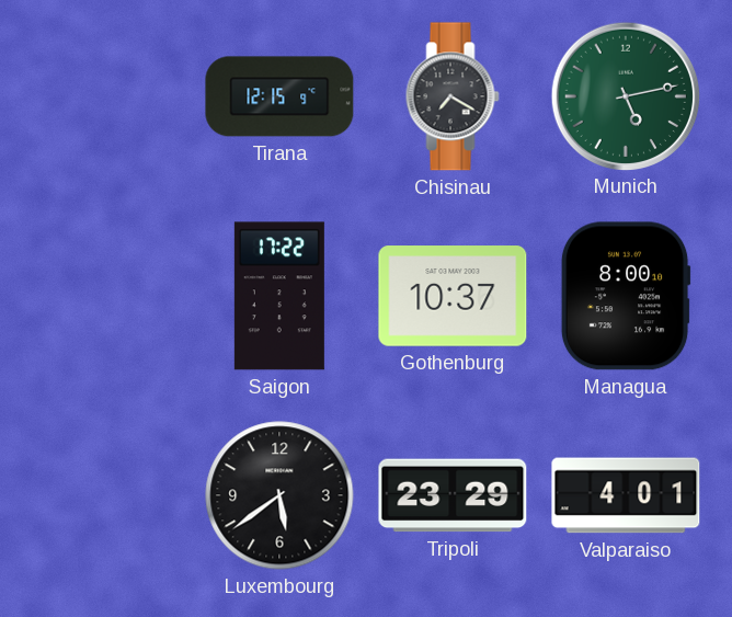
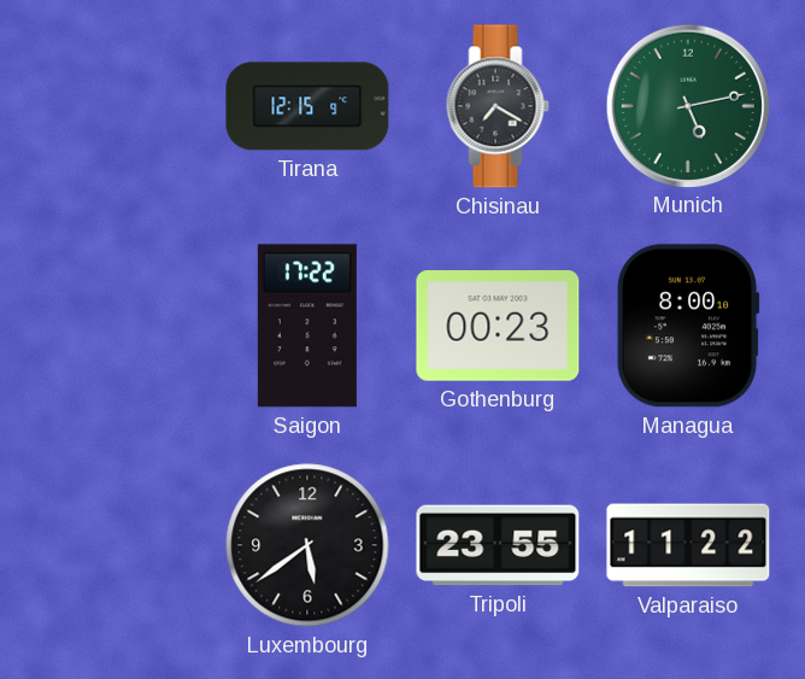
Gothenburg: 10:37 -> 00:23
Tripoli: 23:29 -> 23:55
Valparaiso: 4:01 -> 11:22
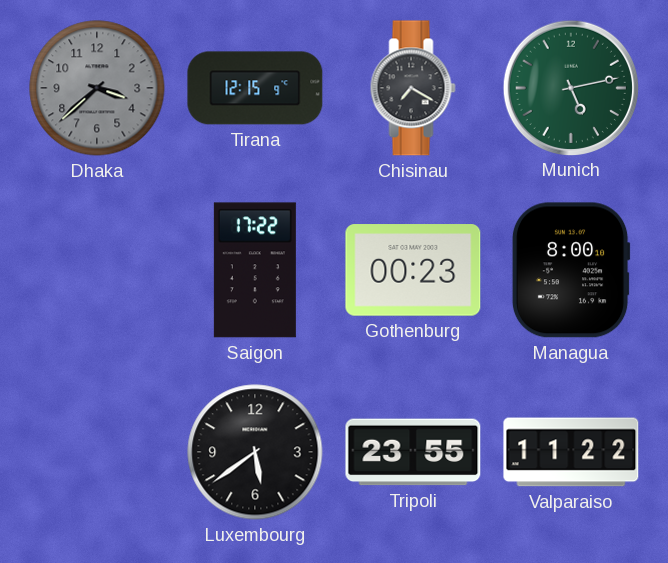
Dhaka: none -> 3:38
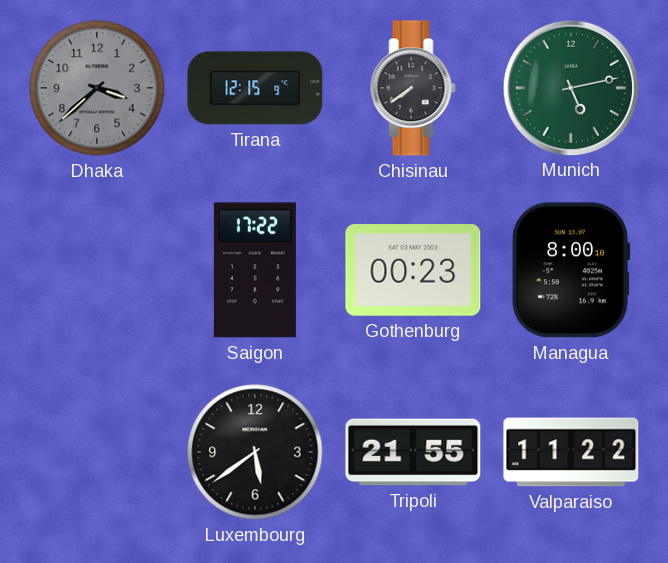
Chisinau: 7:20 -> 7:39
Tripoli: 23:55 -> 21:55
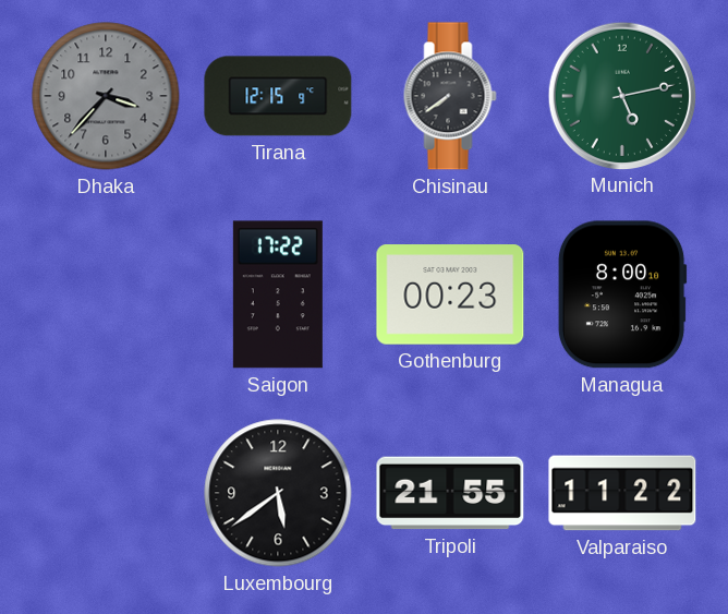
Dhaka: 3:38 -> 3:37
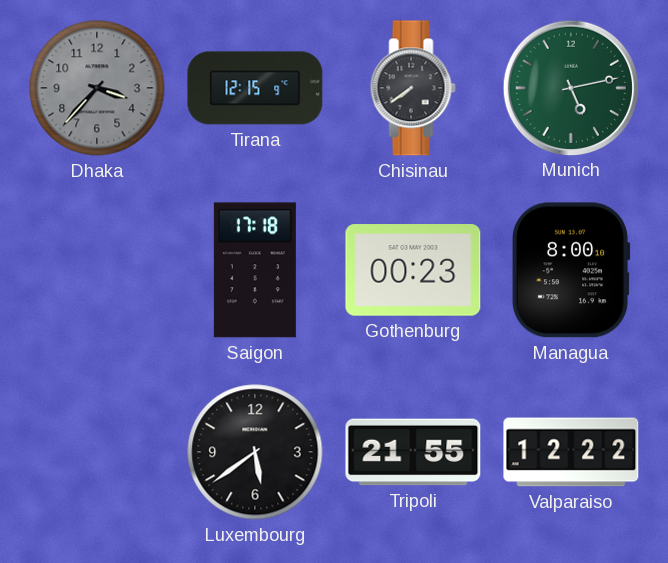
Saigon: 17:22 -> 17:18
Valparaiso: 11:22 -> 12:22
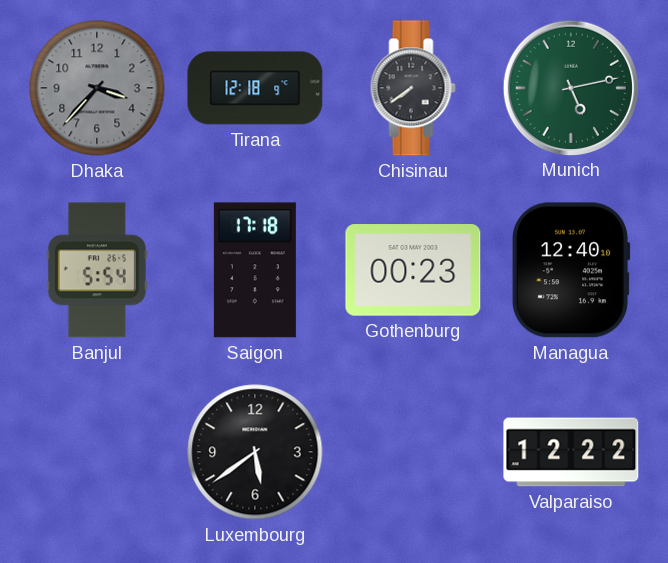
Tirana: 12:15 -> 12:18
Banjul: none -> 5:54
Managua: 8:00 -> 12:40
Tripoli: 21:55 -> none
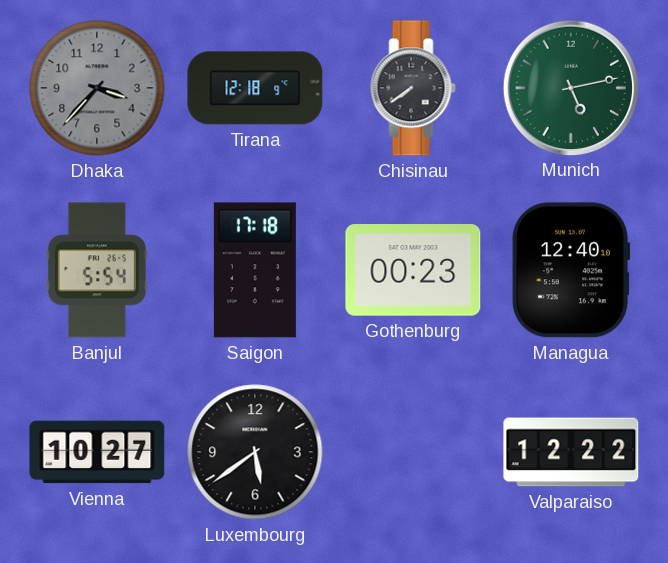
Vienna: none -> 10:27
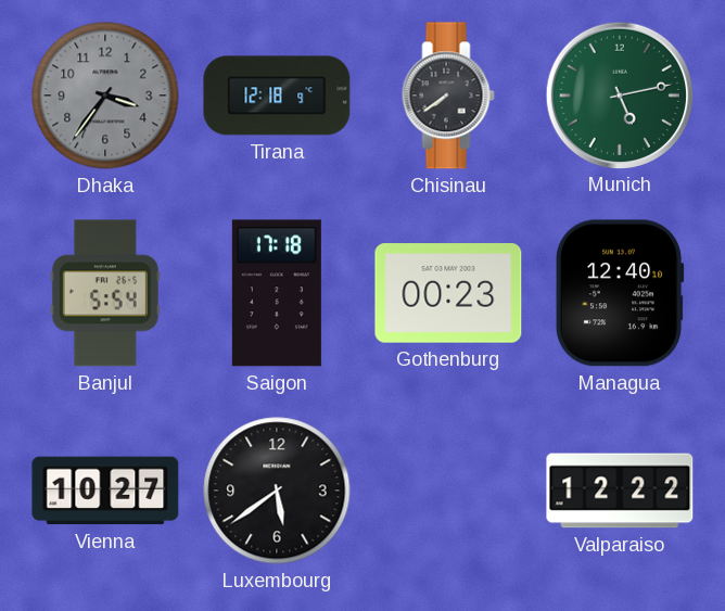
Dhaka: 3:37 -> 3:36
